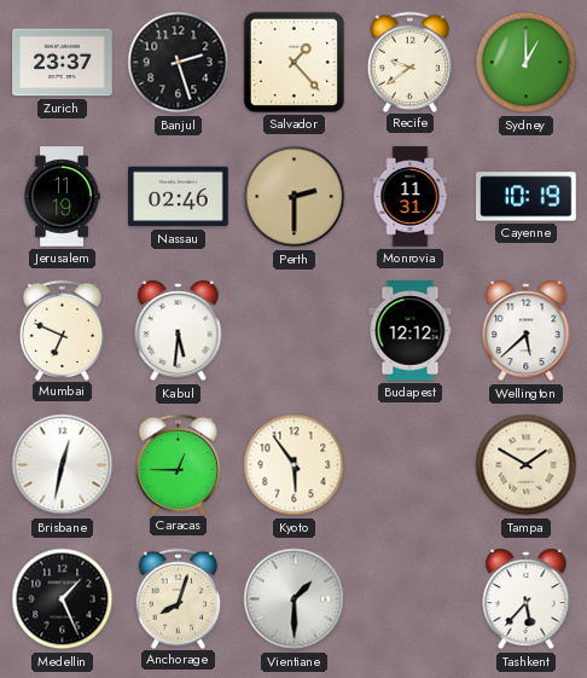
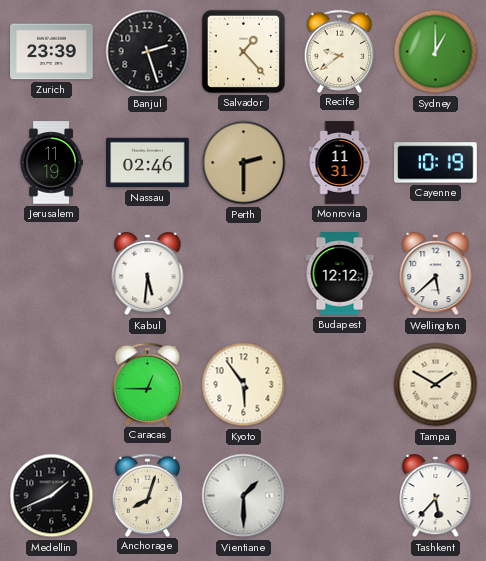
Zurich: 23:37 -> 23:39
Mumbai: 6:49 -> none
Brisbane: 12:32 -> none
Medellin: 1:26 -> 1:41
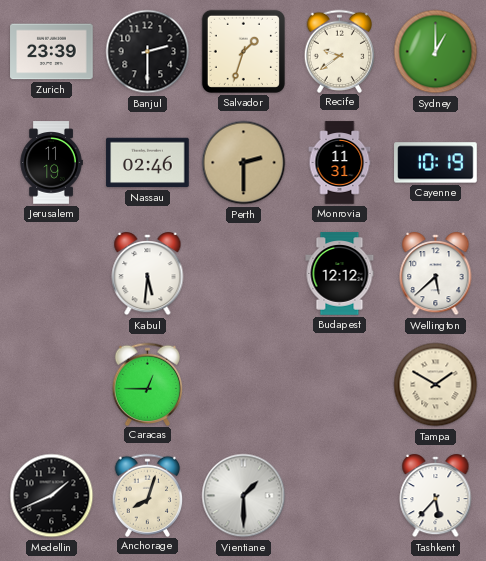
Banjul: 2:27 -> 2:30
Salvador: 1:23 -> 1:33
Kyoto: 5:54 -> none
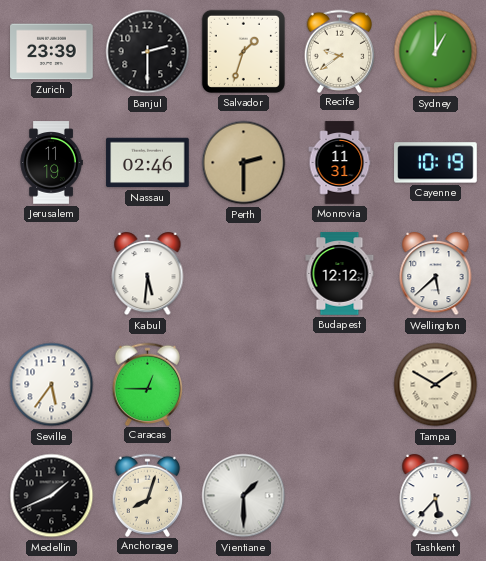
Seville: none -> 5:36
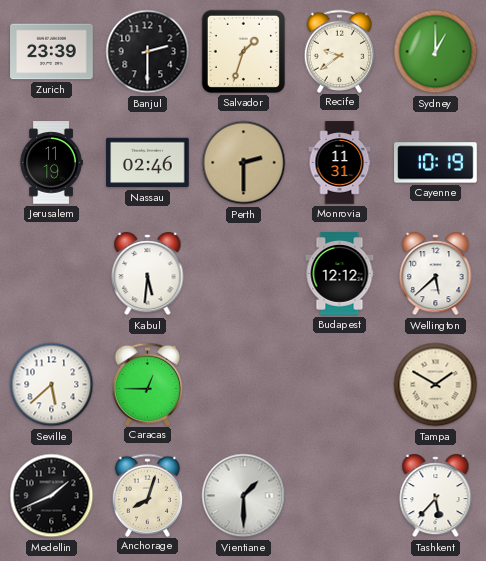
Seville: 5:36 -> 5:38
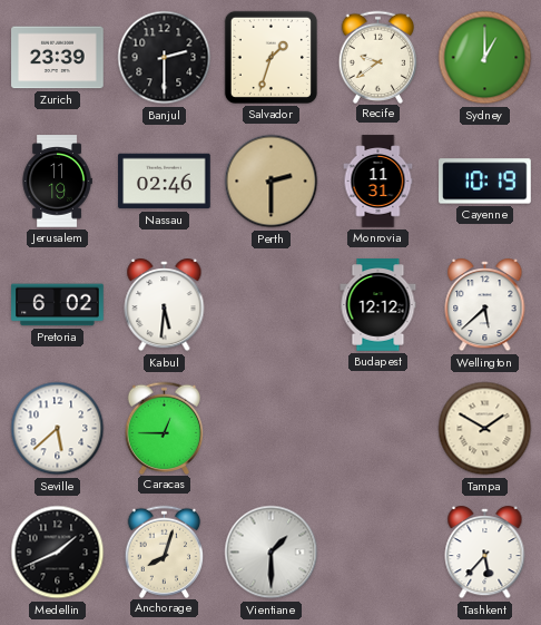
Pretoria: none -> 6:02
